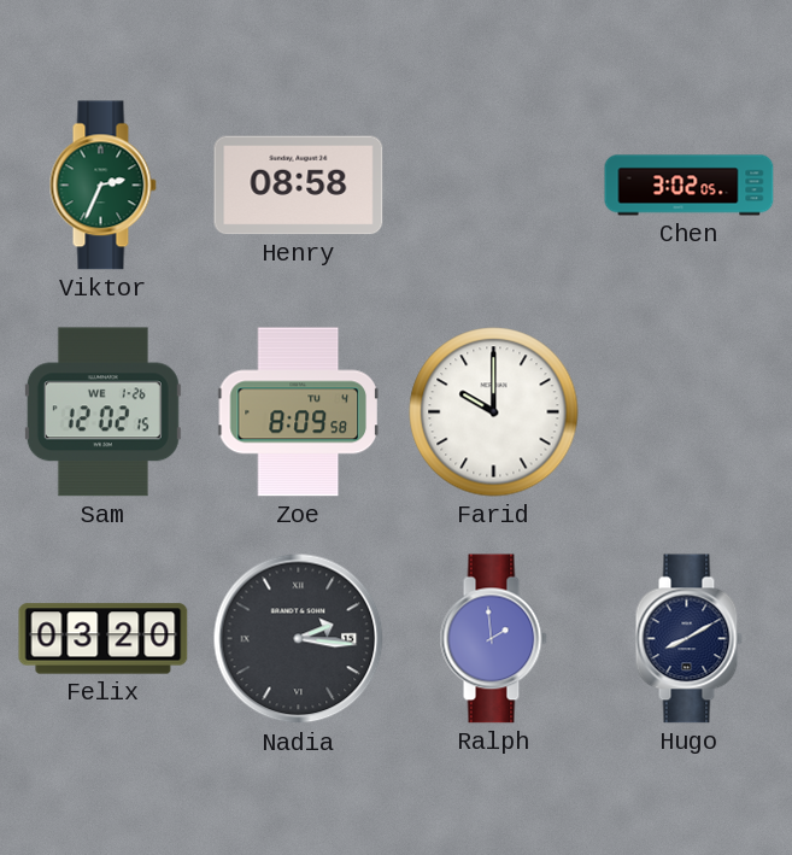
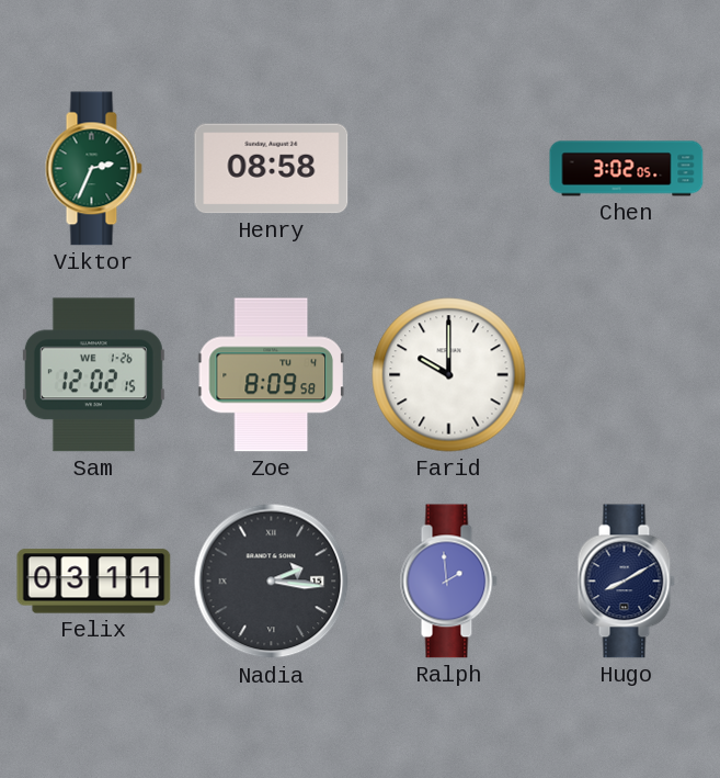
Felix: 03:20 -> 03:11
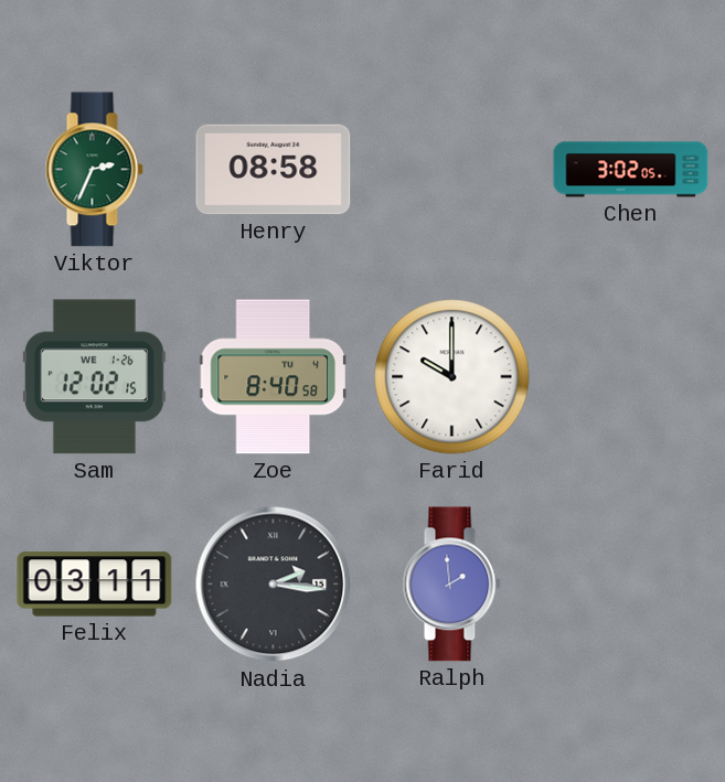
Zoe: 8:09 -> 8:40
Hugo: 8:10 -> none
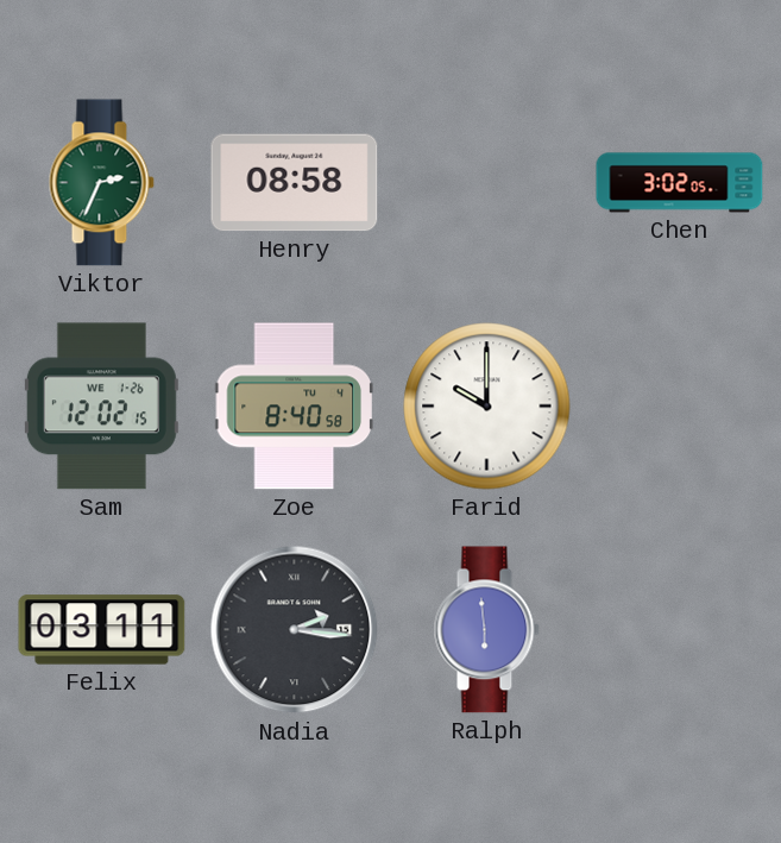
Ralph: 1:59 -> 5:59
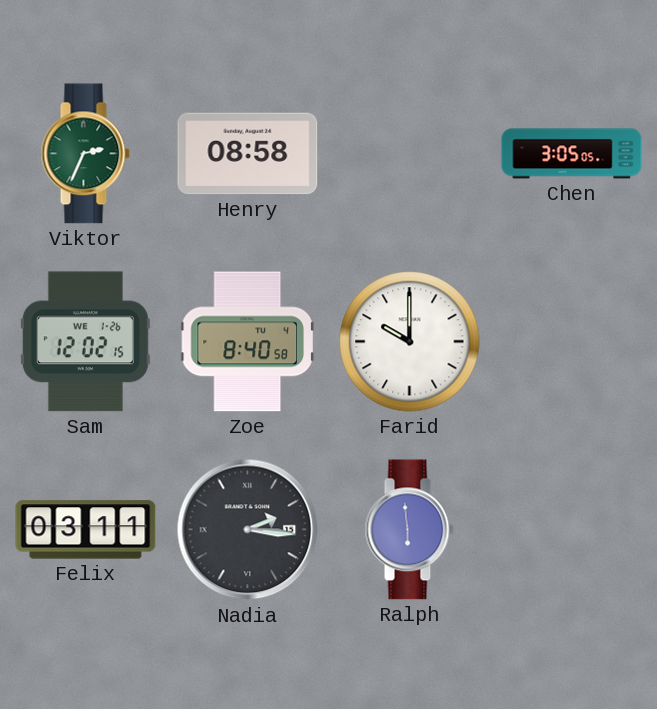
Chen: 3:02 -> 3:05
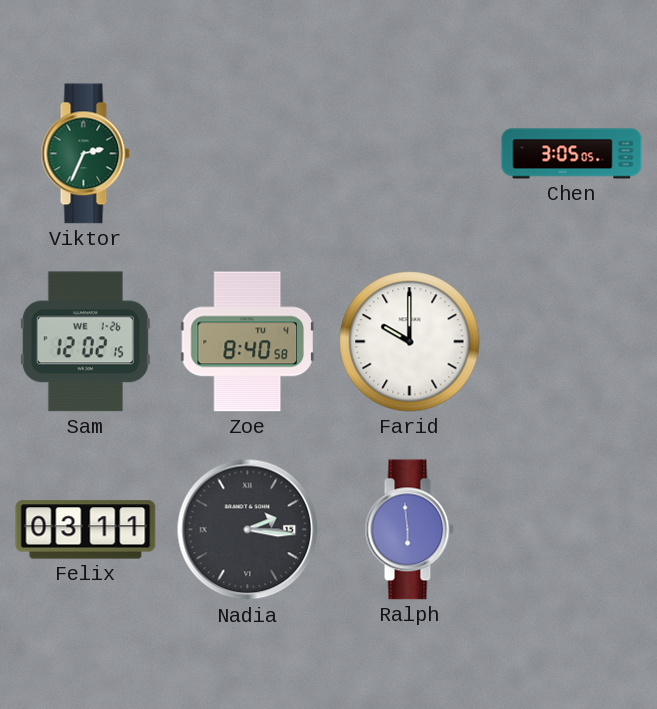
Henry: 08:58 -> none
